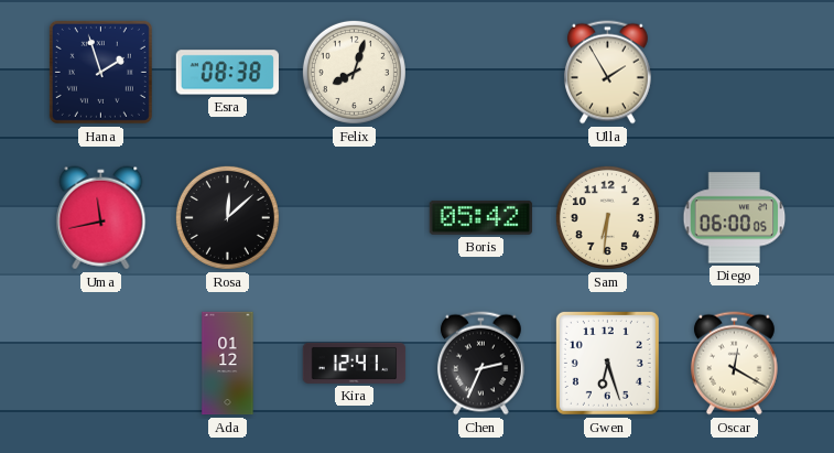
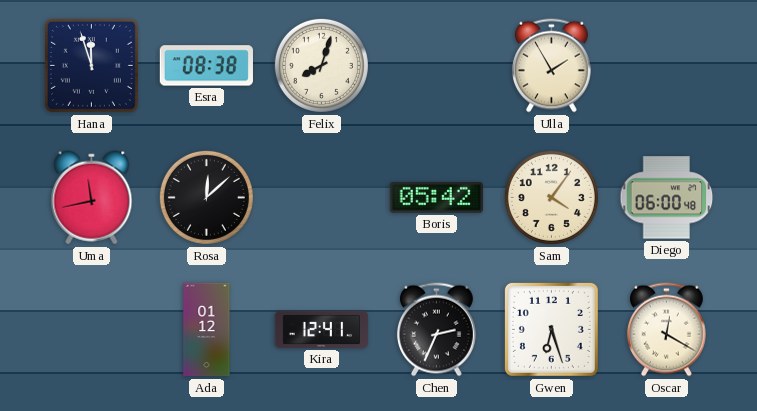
Hana: 1:57 -> 11:57
Sam: 6:31 -> 4:06
Diego: 06:00:05 -> 06:00:48
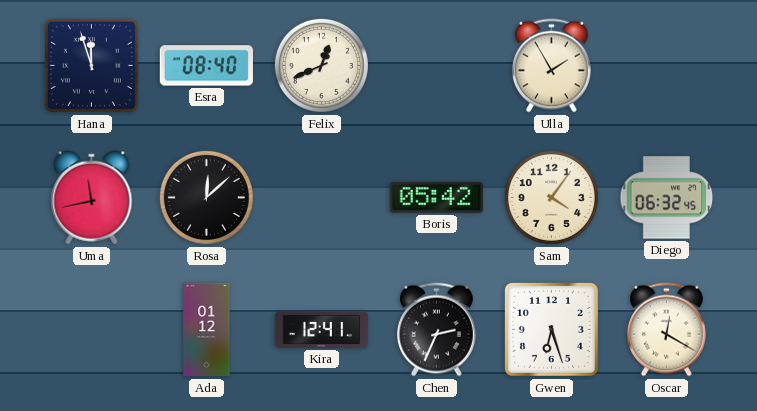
Esra: 08:38 -> 08:40
Felix: 8:03 -> 12:41
Diego: 06:00 -> 06:32
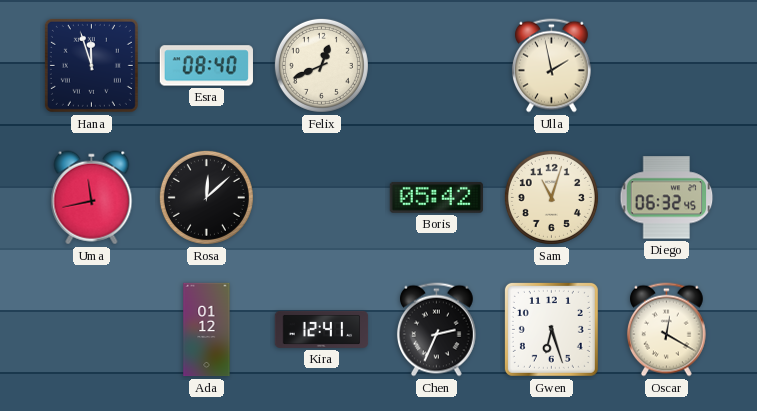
Ulla: 1:55 -> 1:58
Sam: 4:06 -> 11:03
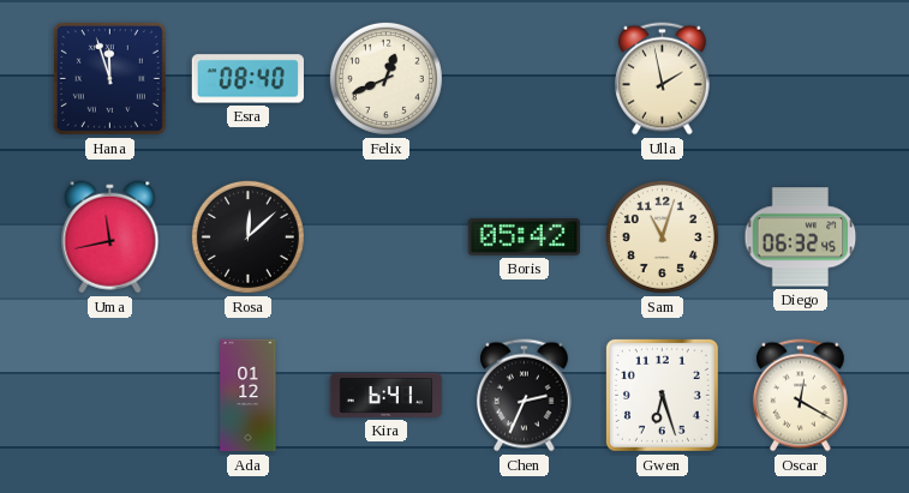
Kira: 12:41 -> 6:41
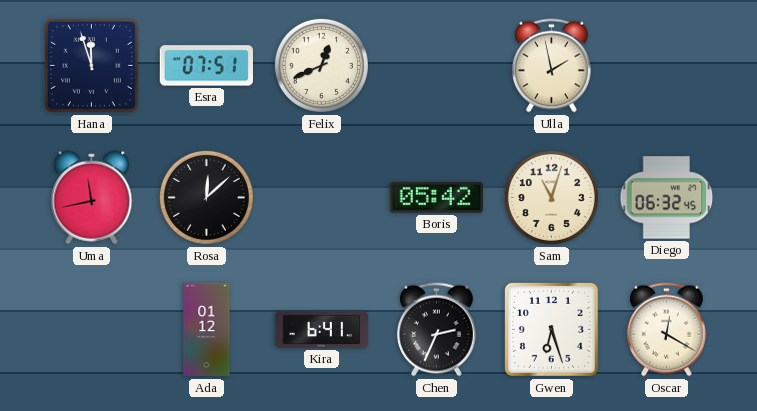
Esra: 08:40 -> 07:51
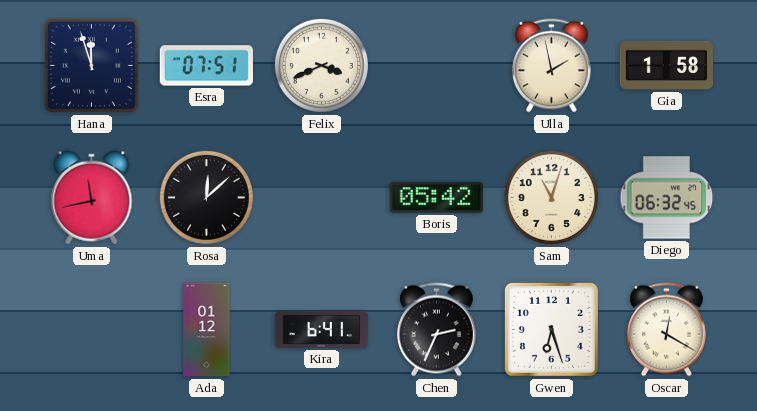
Felix: 12:41 -> 3:41
Gia: none -> 1:58
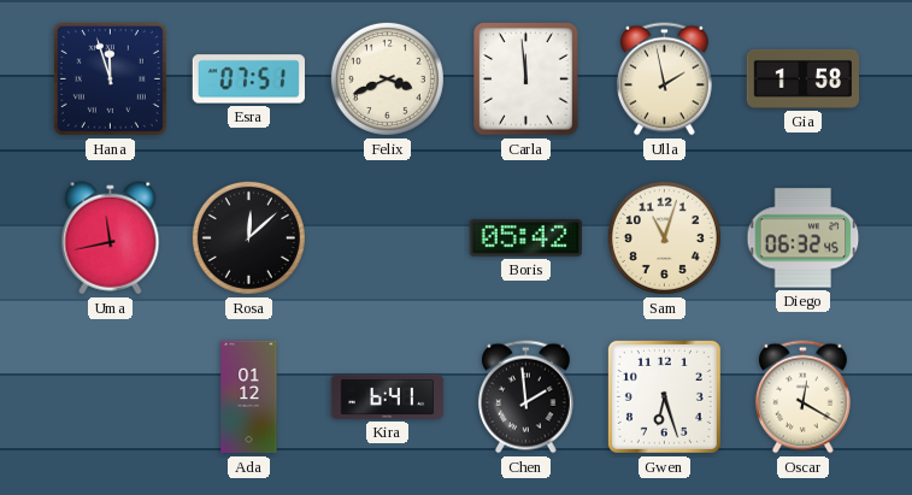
Carla: none -> 11:59
Chen: 2:34 -> 1:59
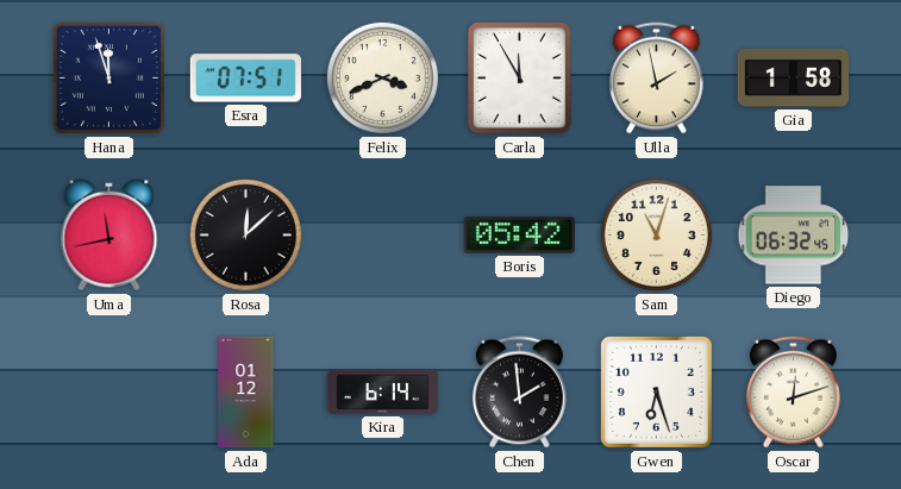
Carla: 11:59 -> 11:55
Kira: 6:41 -> 6:14
Oscar: 12:20 -> 12:12
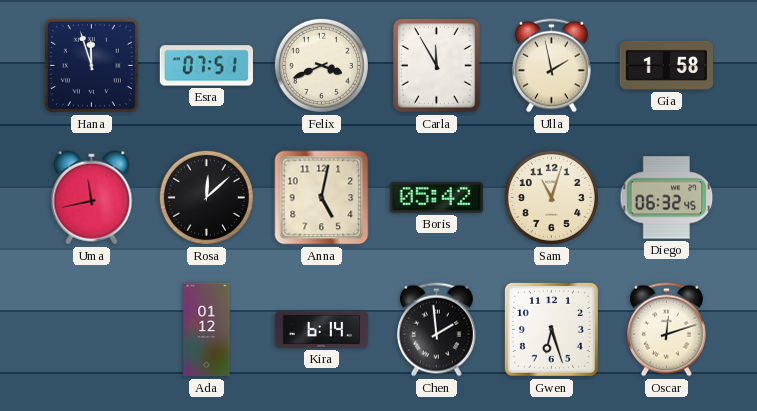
Anna: none -> 5:02
